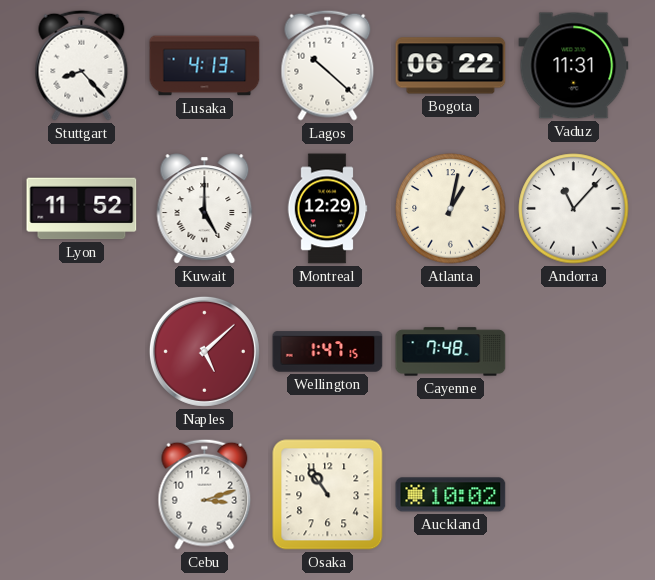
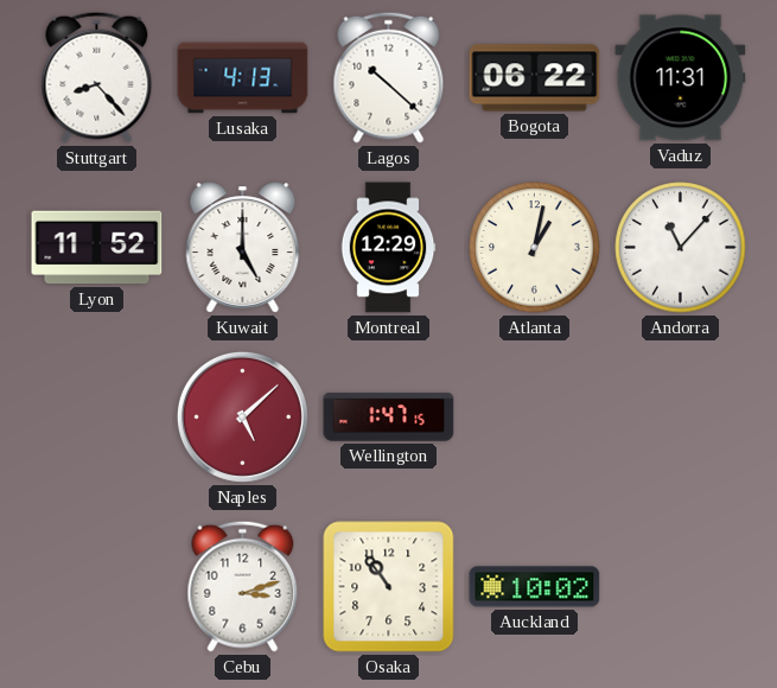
Cayenne: 7:48 -> none
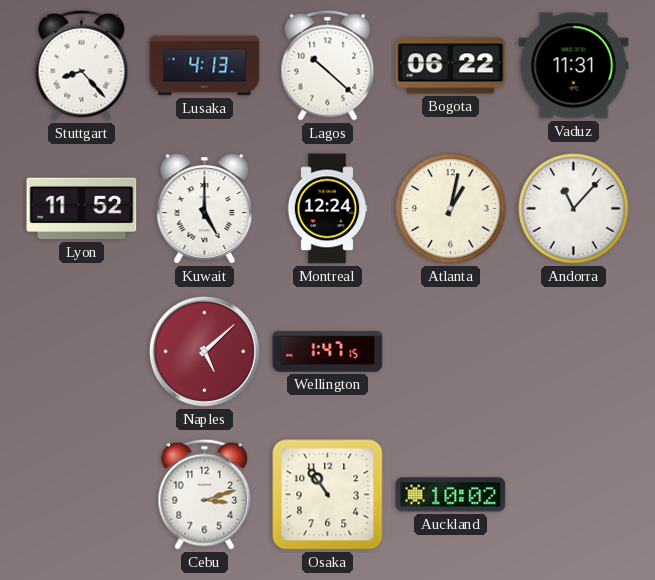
Montreal: 12:29 -> 12:24
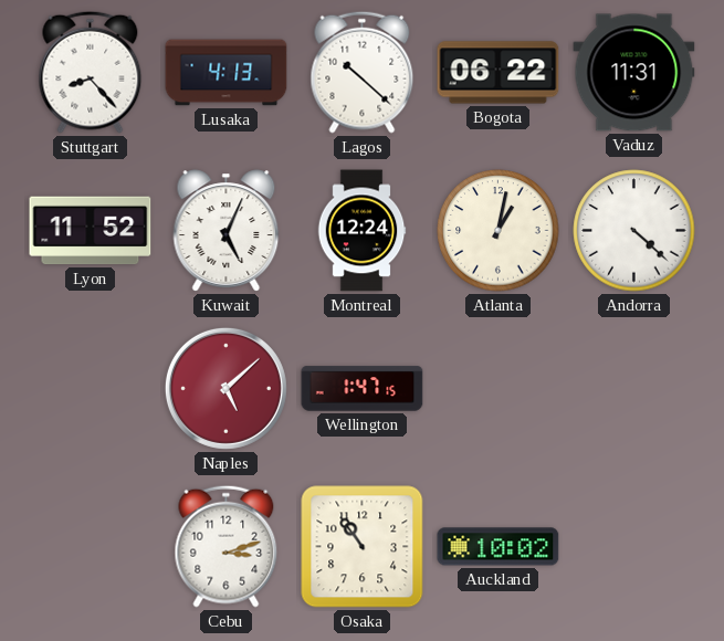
Kuwait: 5:00 -> 5:04
Andorra: 11:07 -> 4:22
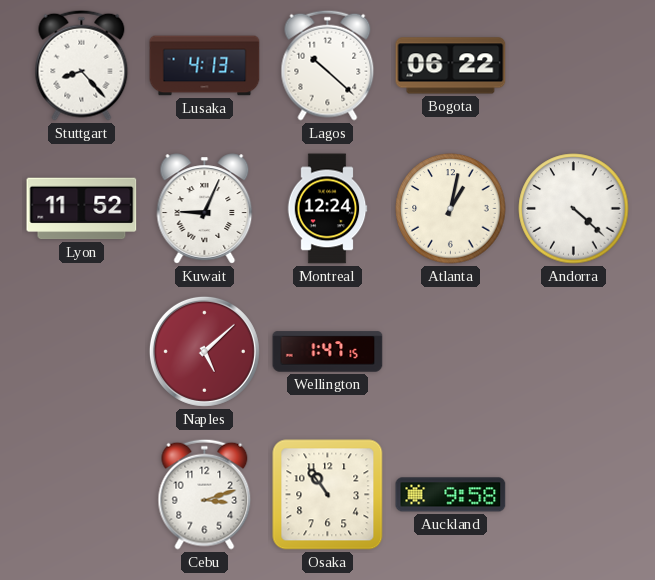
Vaduz: 11:31 -> none
Kuwait: 5:04 -> 9:04
Auckland: 10:02 -> 9:58
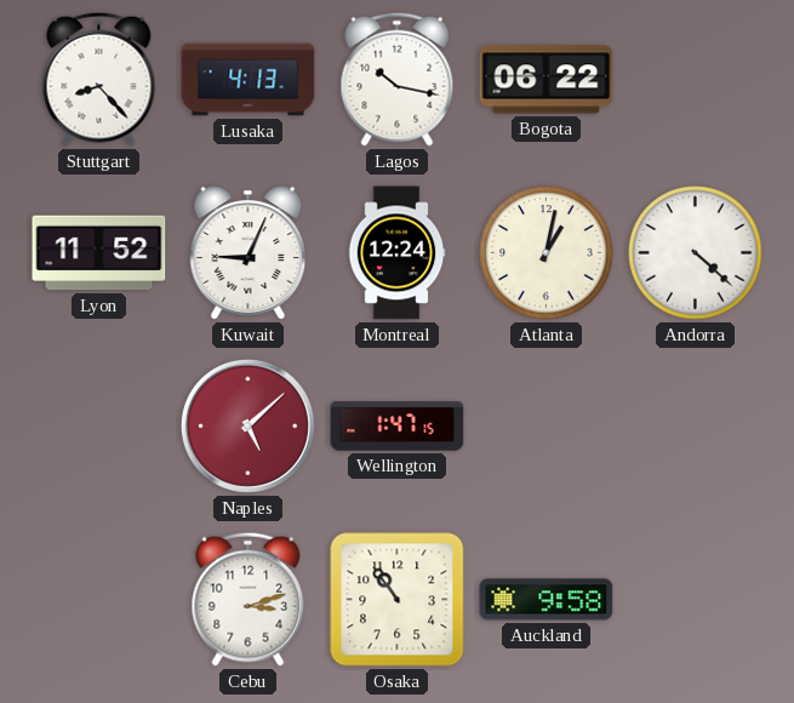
Lagos: 10:22 -> 10:17
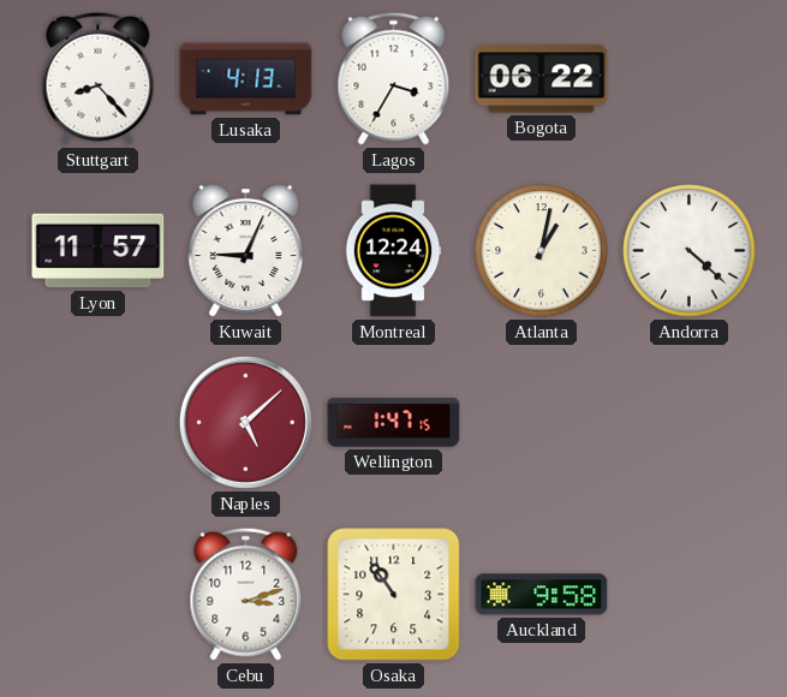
Lagos: 10:17 -> 3:35
Lyon: 11:52 -> 11:57
